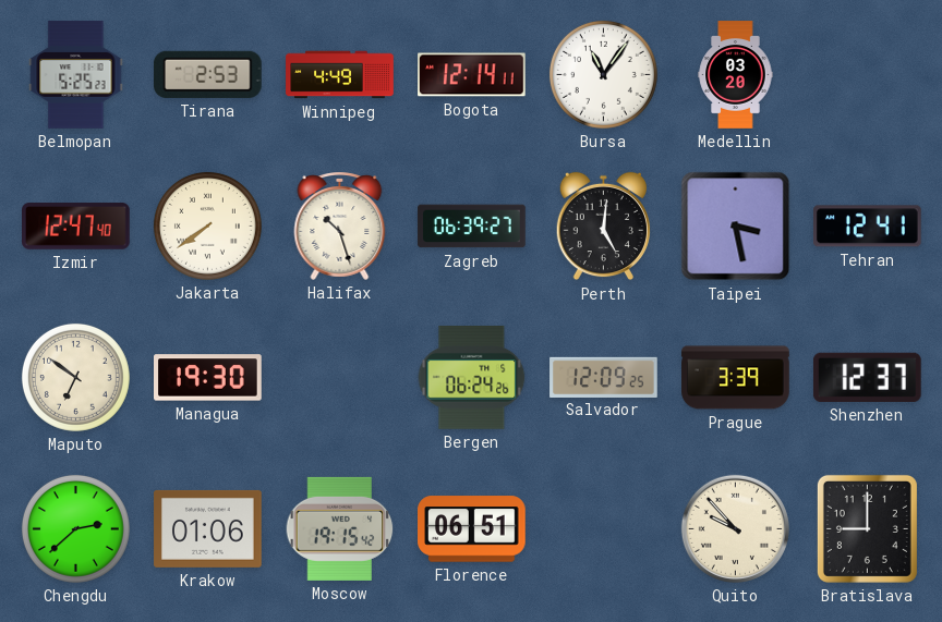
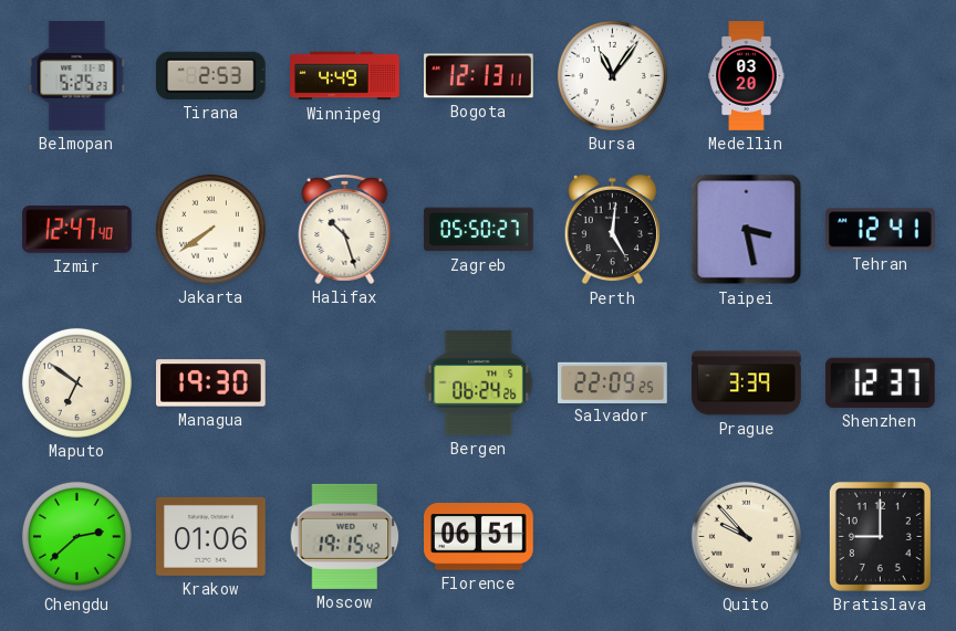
Bogota: 12:14 -> 12:13
Zagreb: 06:39 -> 05:50
Salvador: 12:09 -> 22:09
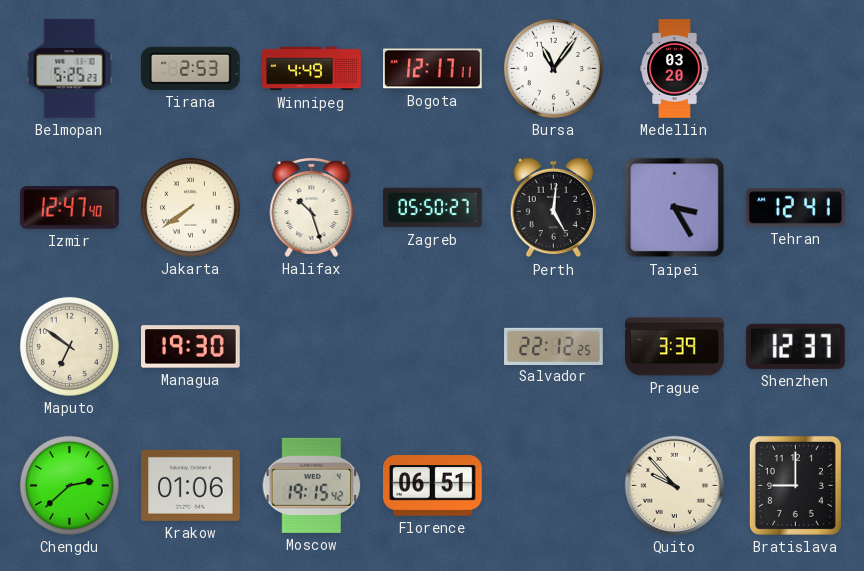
Bogota: 12:13 -> 12:17
Taipei: 3:28 -> 3:25
Bergen: 06:24 -> none
Salvador: 22:09 -> 22:12
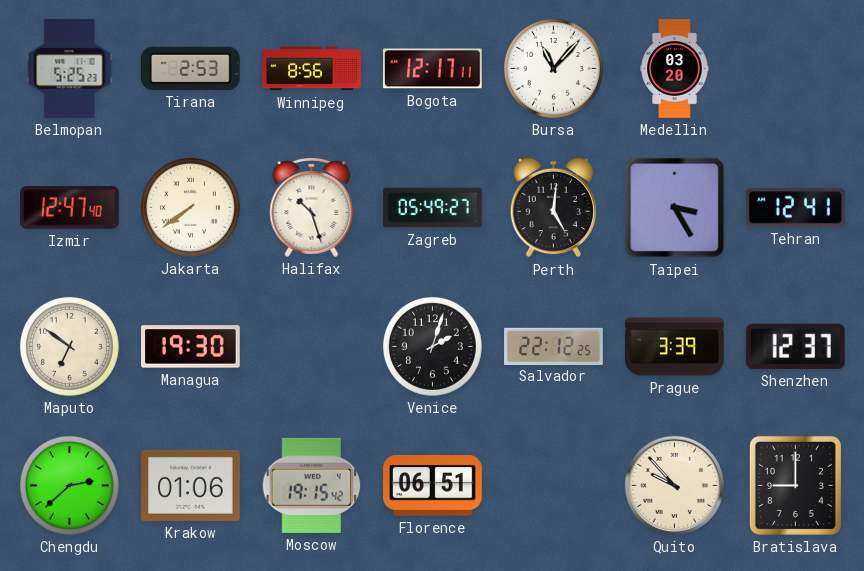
Winnipeg: 4:49 -> 8:56
Bursa: 11:06 -> 11:07
Zagreb: 05:50 -> 05:49
Venice: none -> 2:03
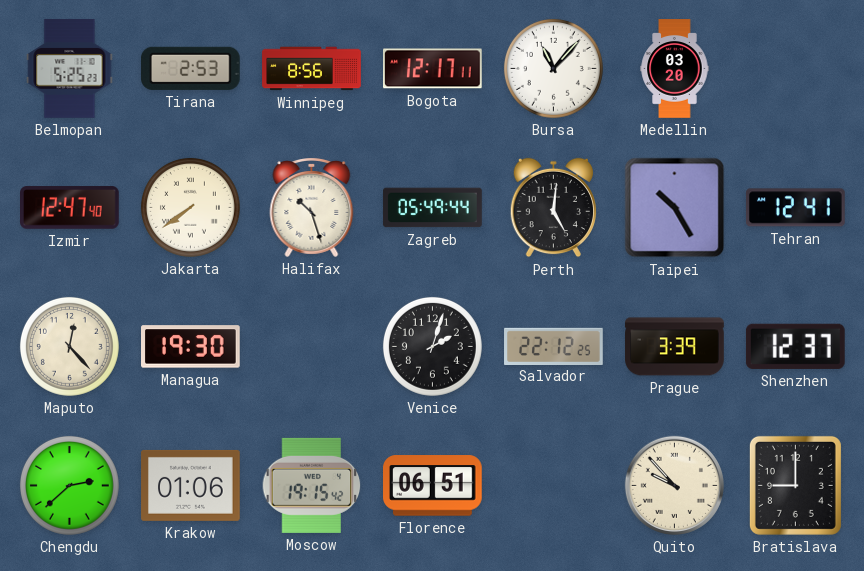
Zagreb: 05:49:27 -> 05:49:44
Taipei: 3:25 -> 10:25
Maputo: 6:51 -> 12:23
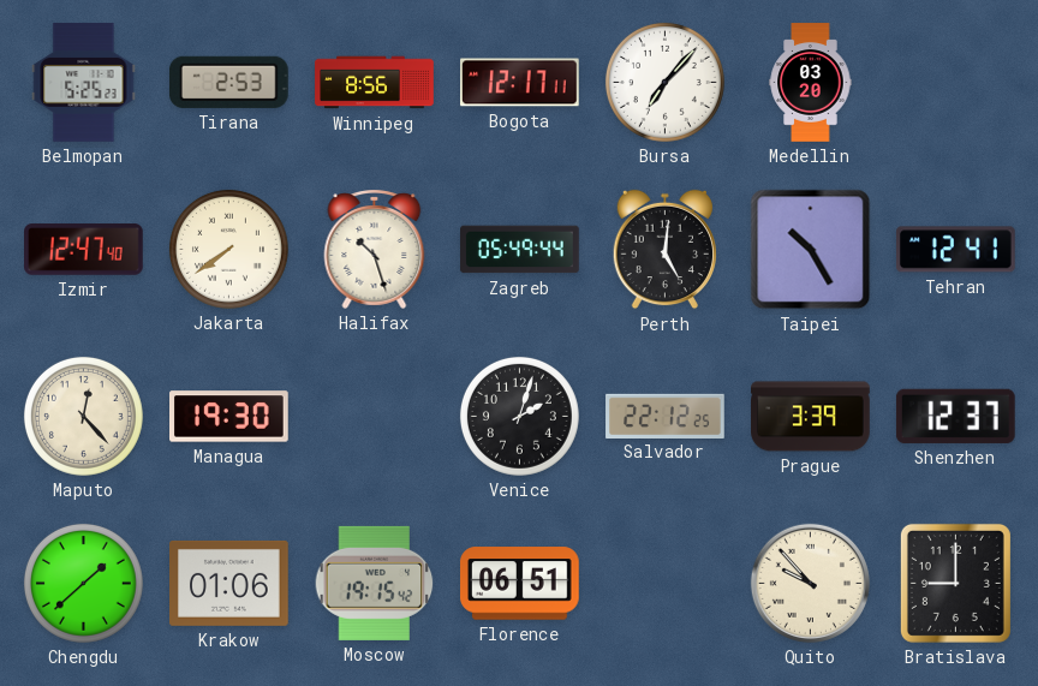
Bursa: 11:07 -> 7:07
Chengdu: 2:38 -> 1:38
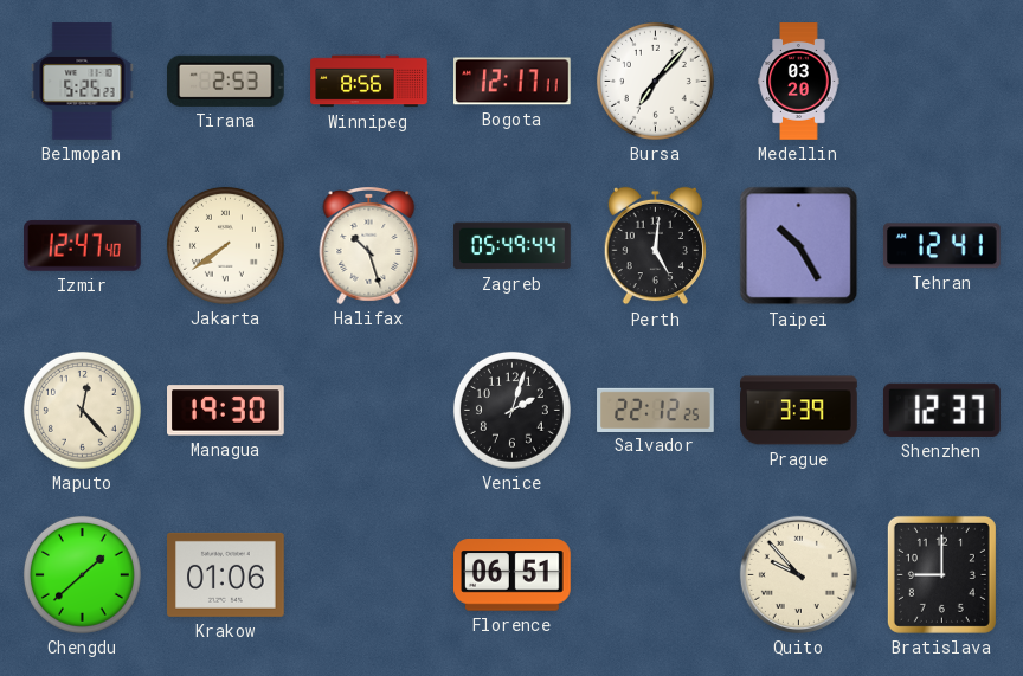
Moscow: 19:15 -> none
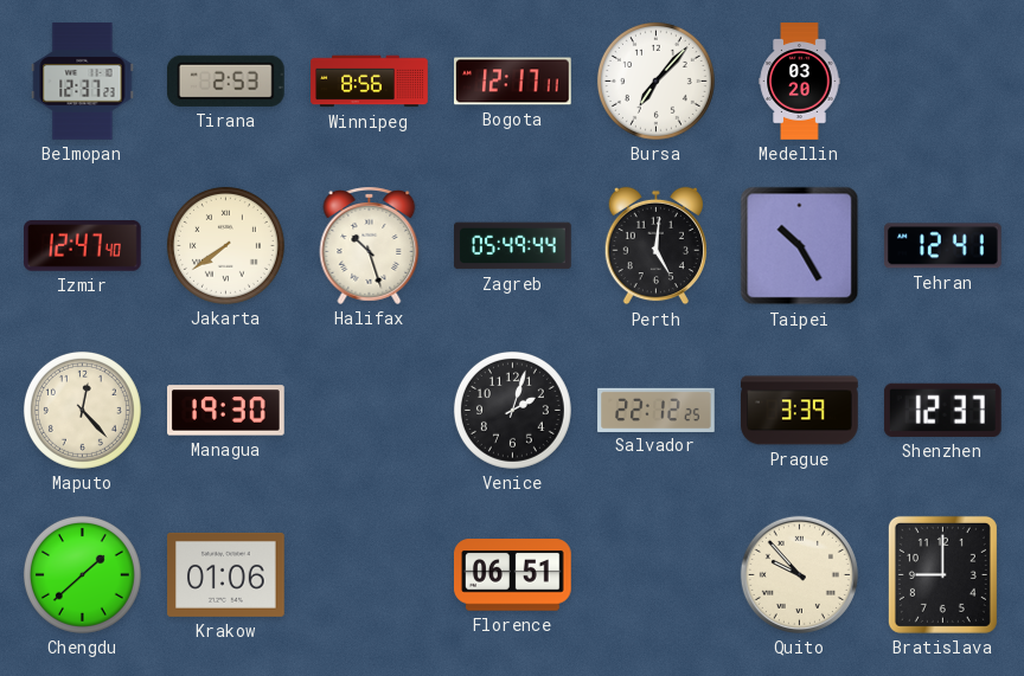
Belmopan: 5:25 -> 12:37
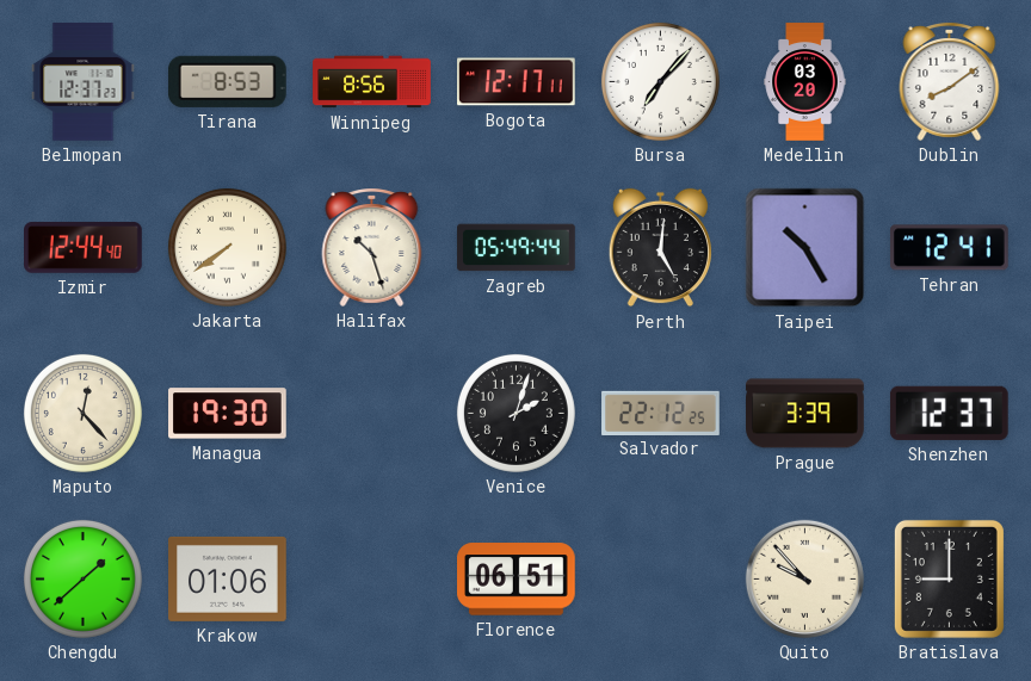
Tirana: 2:53 -> 8:53
Dublin: none -> 8:09
Izmir: 12:47 -> 12:44
